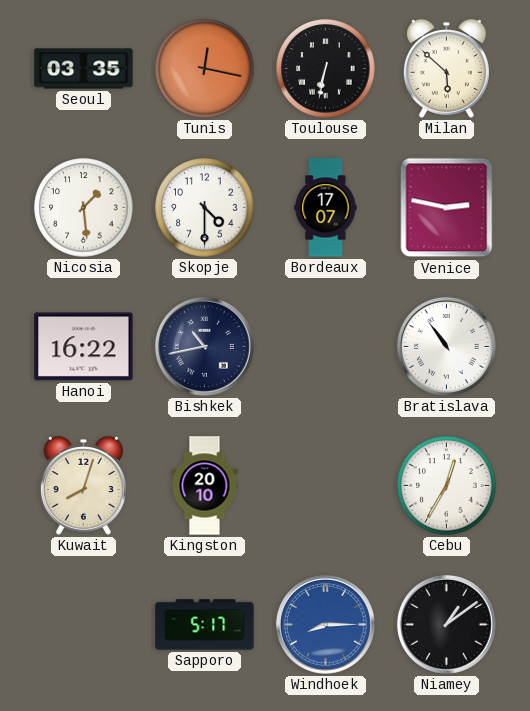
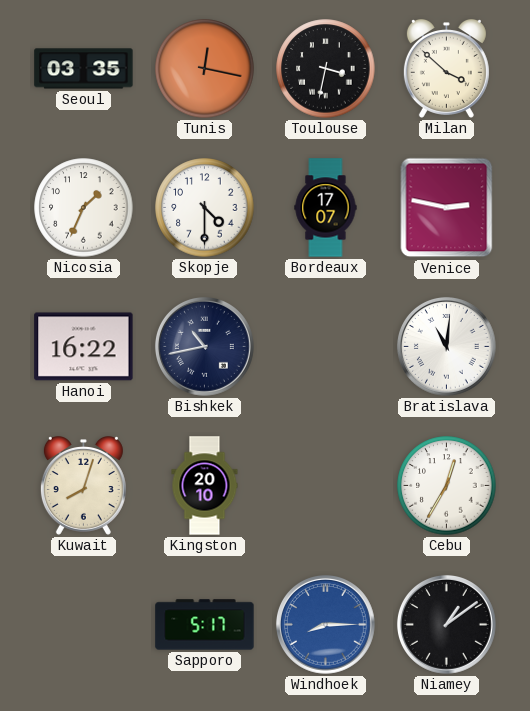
Toulouse: 6:32 -> 3:32
Milan: 5:52 -> 3:52
Nicosia: 1:29 -> 1:34
Bratislava: 10:54 -> 11:01
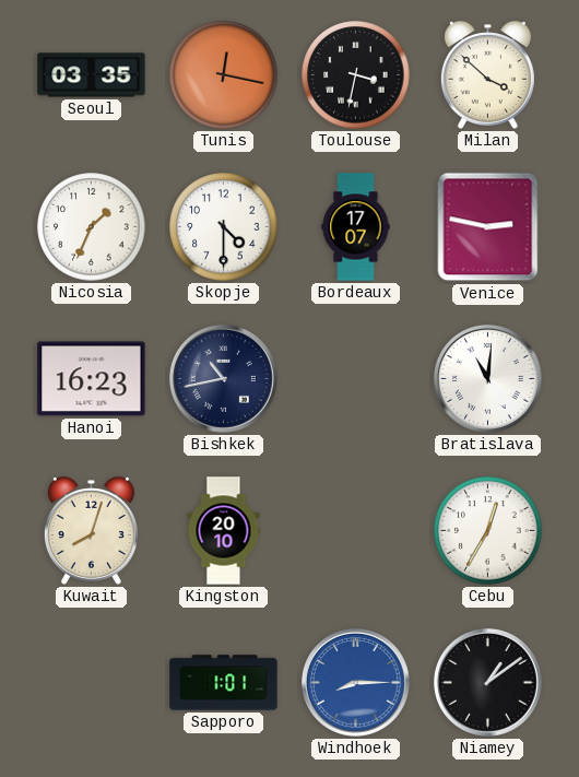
Hanoi: 16:22 -> 16:23
Sapporo: 5:17 -> 1:01
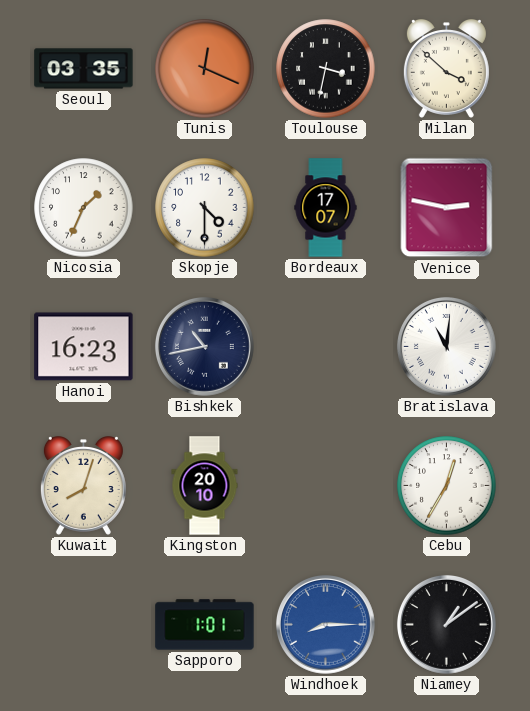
Tunis: 12:17 -> 12:19
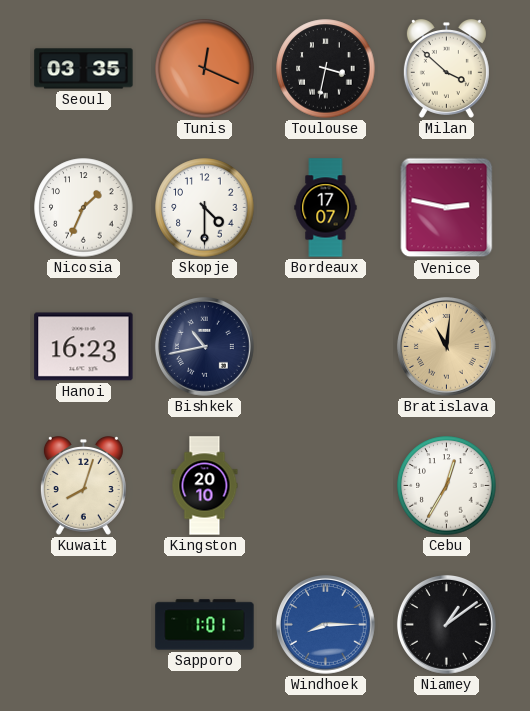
Bratislava dial: white -> champagne
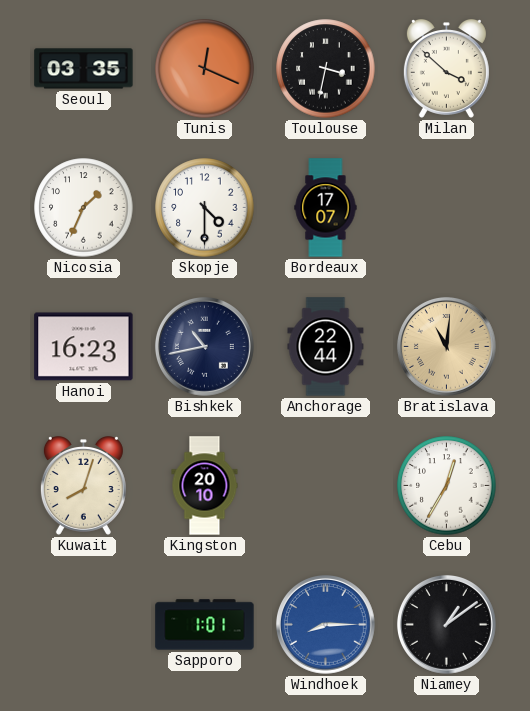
Venice: 2:47 -> none
Anchorage: none -> 22:44
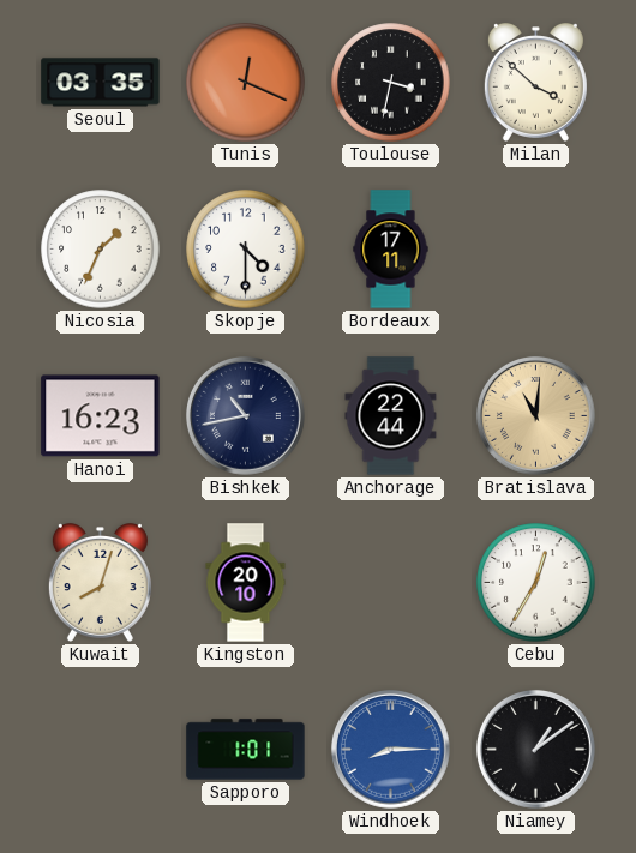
Bordeaux: 17:07 -> 17:11
